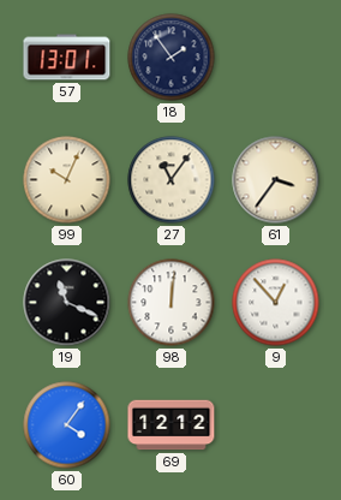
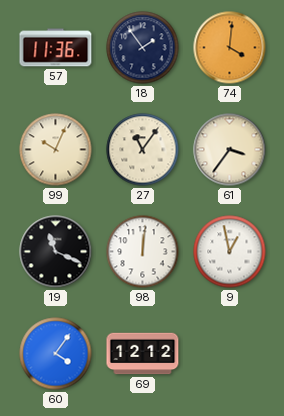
57: 13:01 -> 11:36
74: none -> 4:01
9: 12:53 -> 12:58
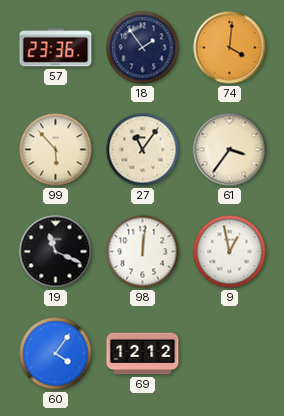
57: 11:36 -> 23:36
99: 10:04 -> 5:53
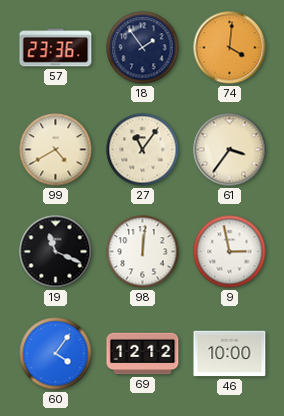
99: 5:53 -> 4:40
9: 12:58 -> 2:58
46: none -> 10:00
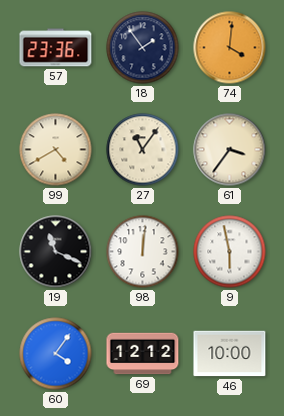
9: 2:58 -> 5:58
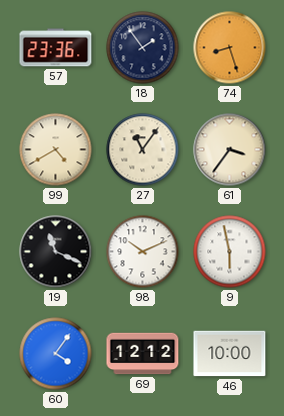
74: 4:01 -> 8:27
98: 12:01 -> 10:11
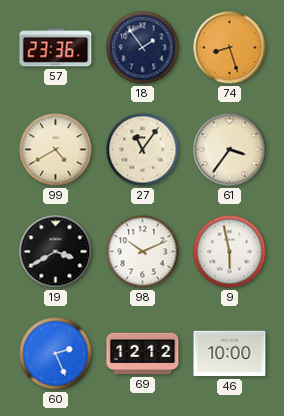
19: 11:19 -> 3:40
60: 4:06 -> 2:26
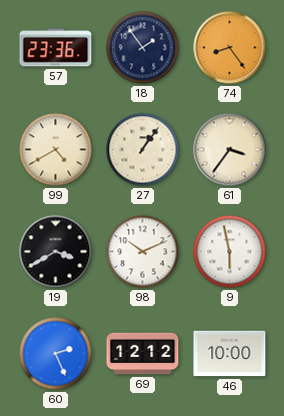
74: 8:27 -> 8:24
27: 11:06 -> 1:06
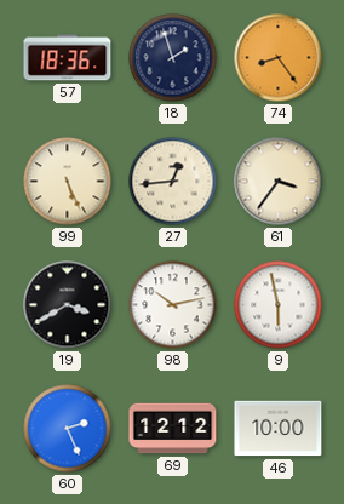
57: 23:36 -> 18:36
18: 1:54 -> 1:57
99: 4:40 -> 5:26
27: 1:06 -> 12:44
98: 10:11 -> 10:13
